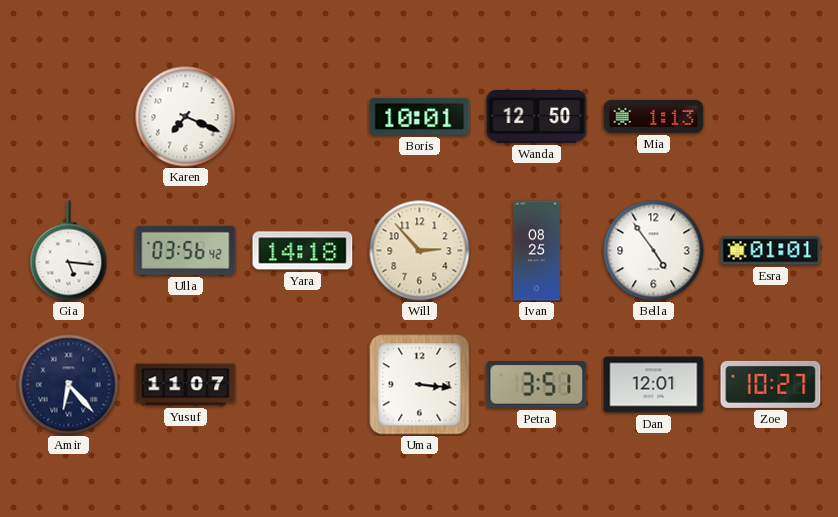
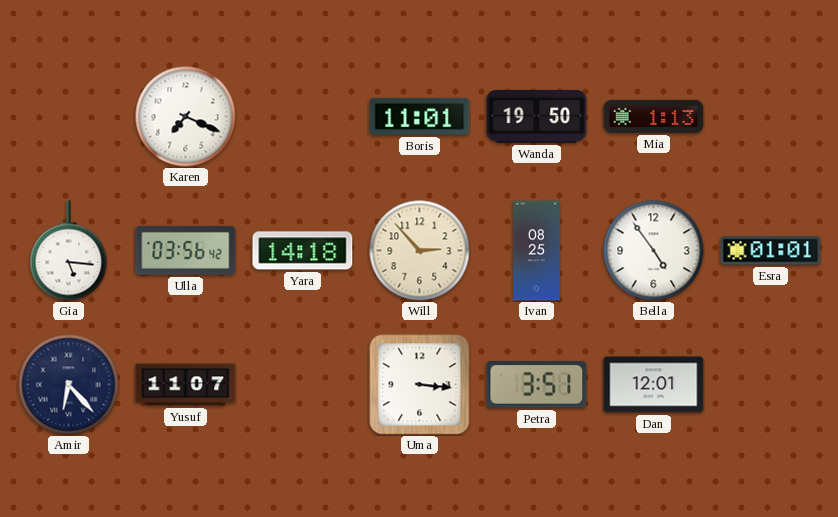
Boris: 10:01 -> 11:01
Wanda: 12:50 -> 19:50
Zoe: 10:27 -> none
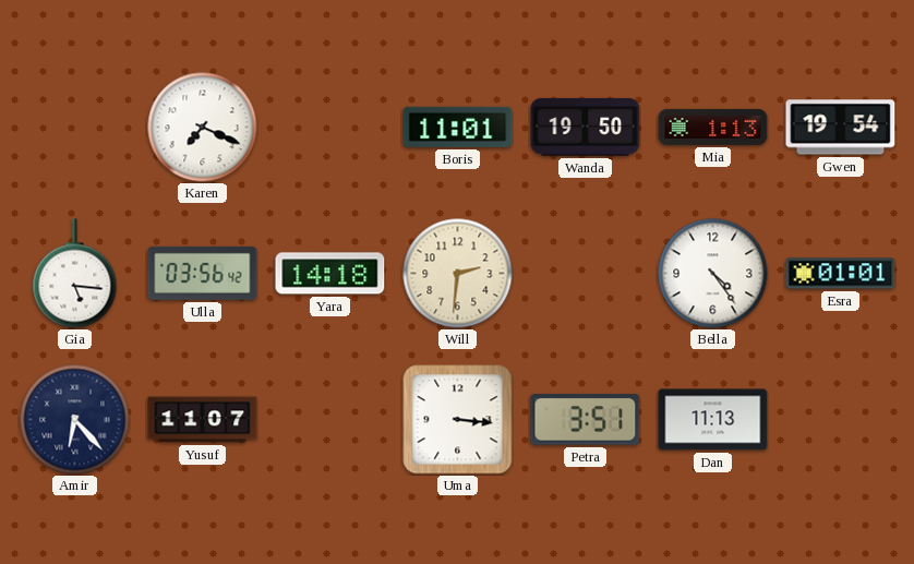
Gwen: none -> 19:54
Will: 2:53 -> 2:31
Ivan: 08:25 -> none
Bella: 4:54 -> 4:24
Dan: 12:01 -> 11:13
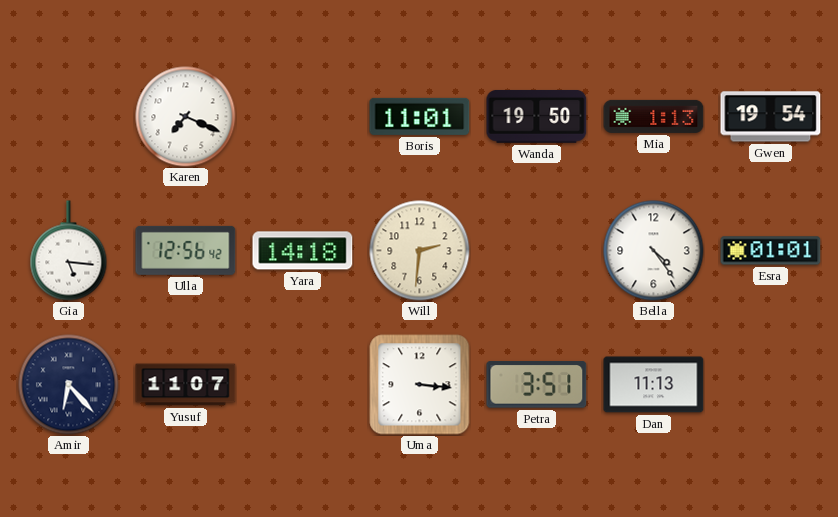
Ulla: 03:56 -> 12:56
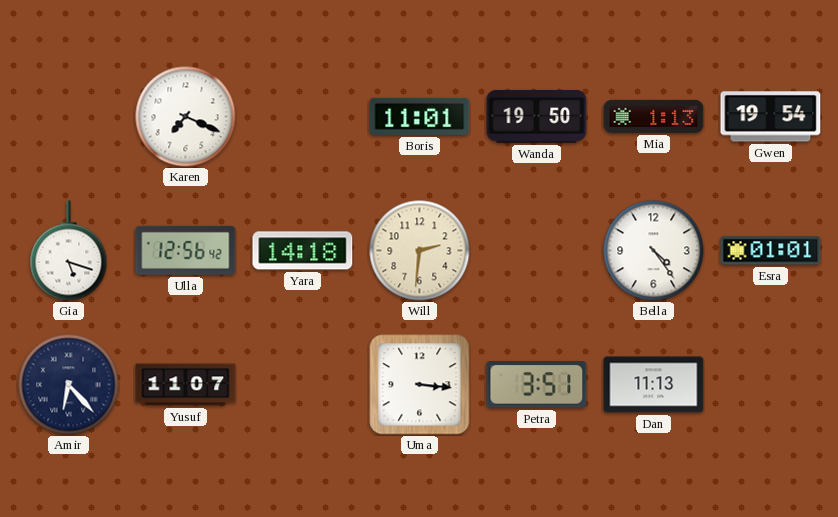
Gia: 5:16 -> 5:18
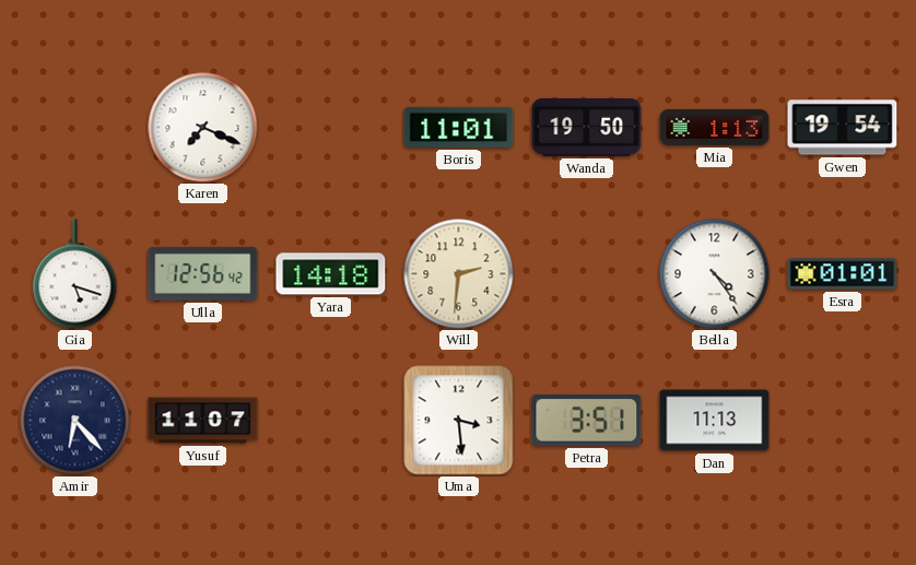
Uma: 3:16 -> 3:29
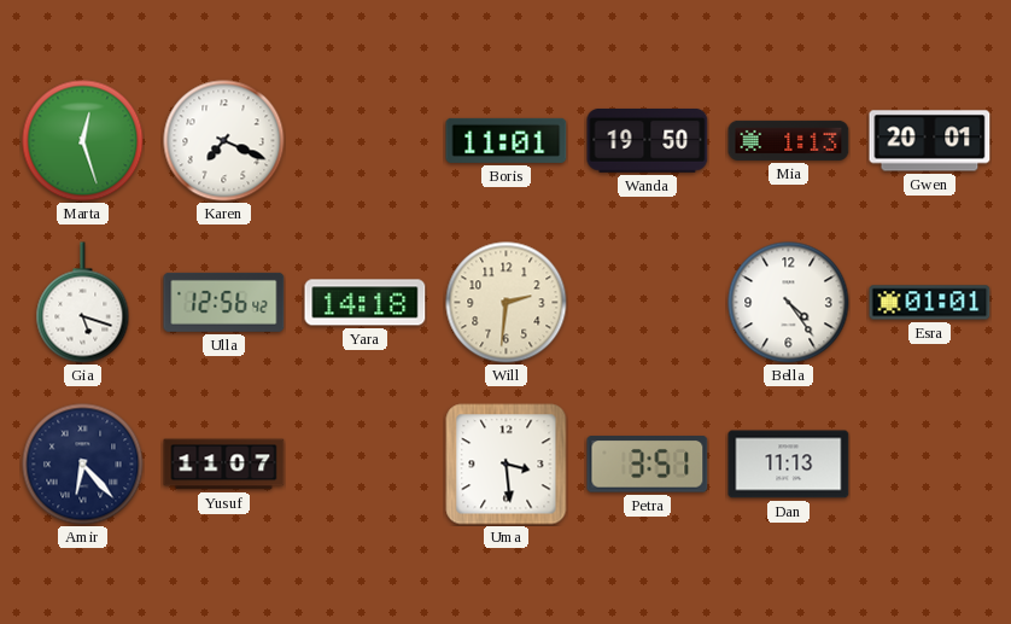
Marta: none -> 12:27
Gwen: 19:54 -> 20:01
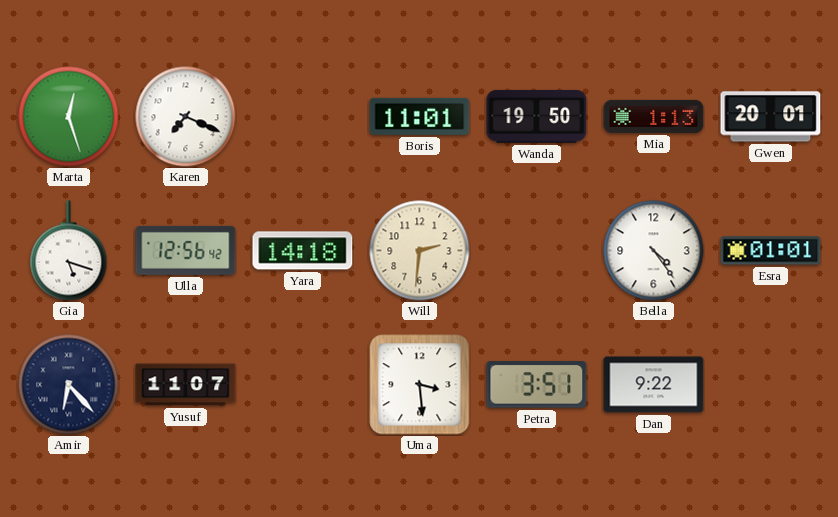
Dan: 11:13 -> 9:22
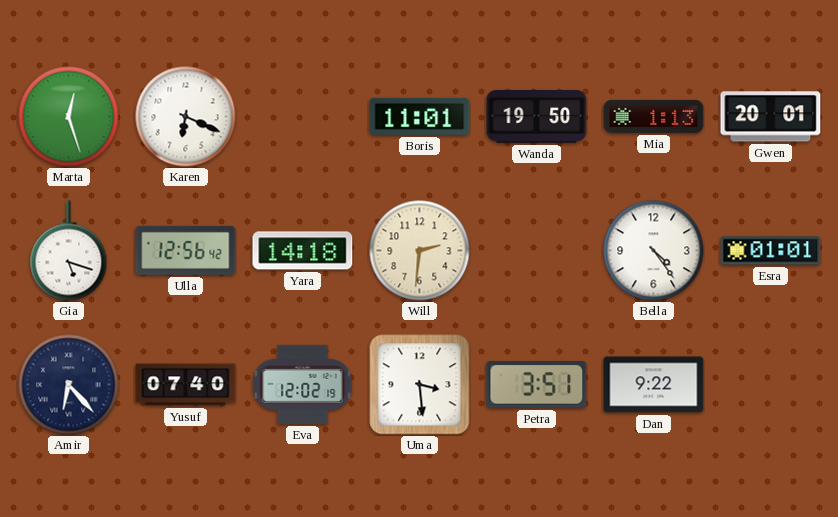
Karen: 7:19 -> 6:19
Yusuf: 11:07 -> 07:40
Eva: none -> 12:02
